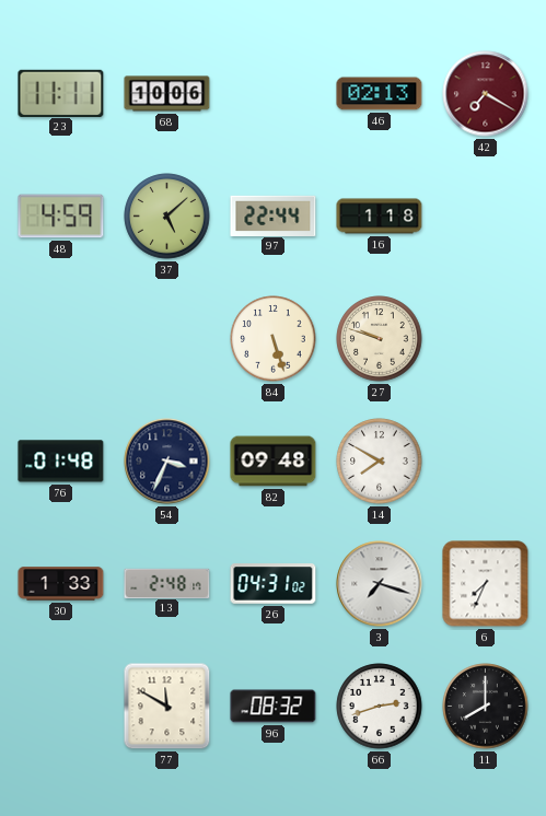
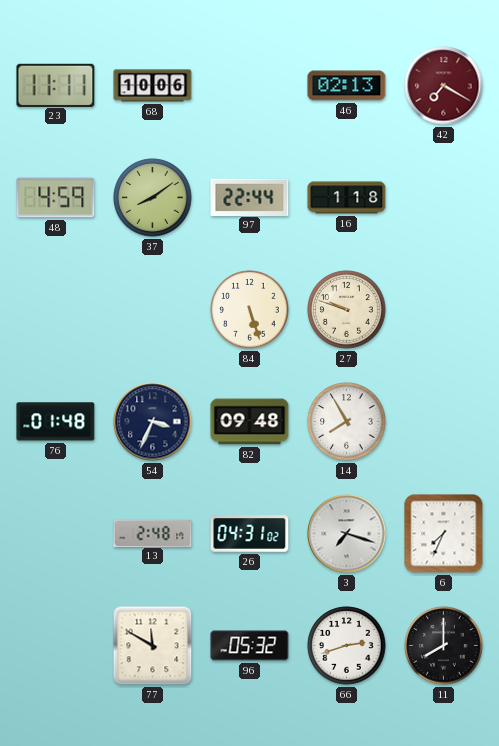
37: 5:08 -> 8:09
14: 7:50 -> 7:55
30: 1:33 -> none
96: 08:32 -> 05:32
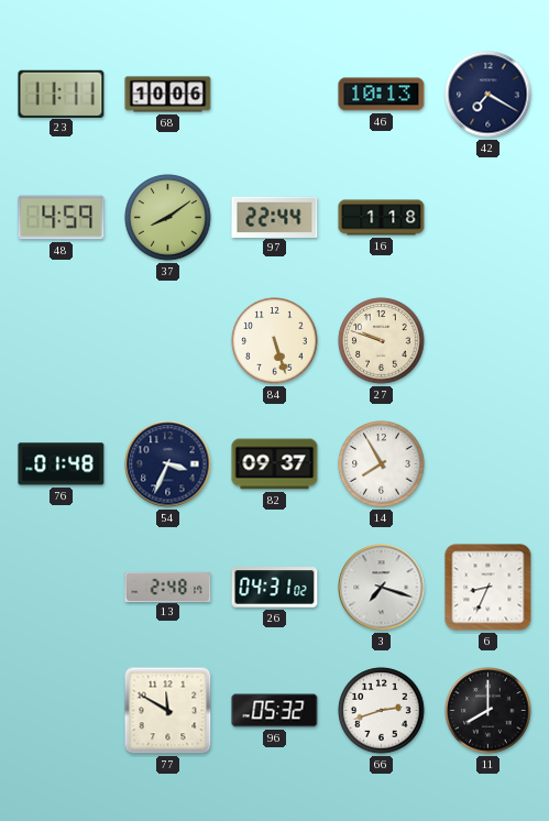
46: 02:13 -> 10:13
42 dial: burgundy -> navy
82: 09:48 -> 09:37
6: 7:34 -> 8:34
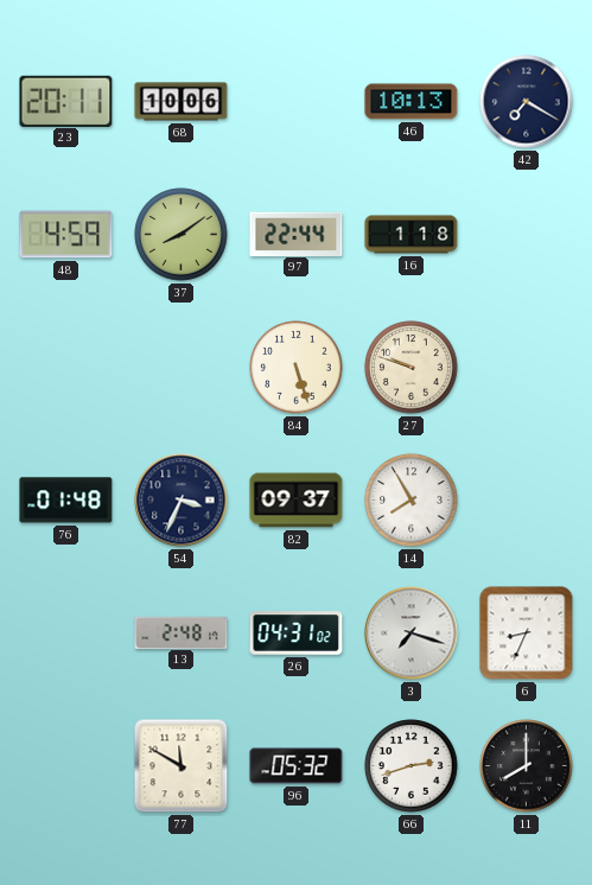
23: 11:11 -> 20:11
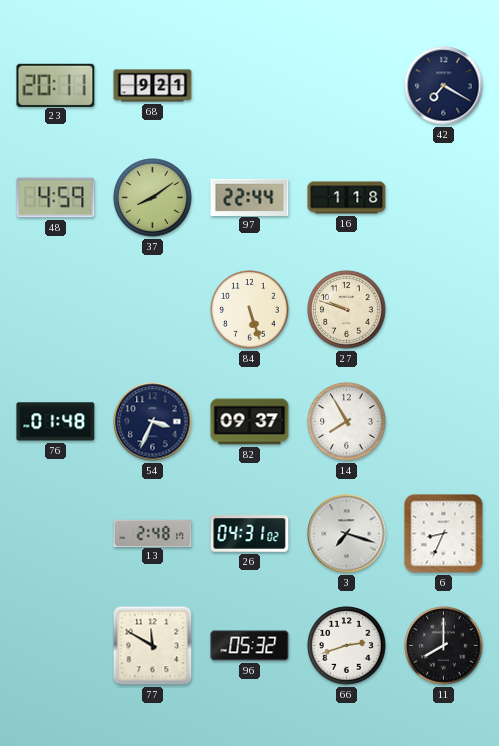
68: 10:06 -> 9:21
46: 10:13 -> none
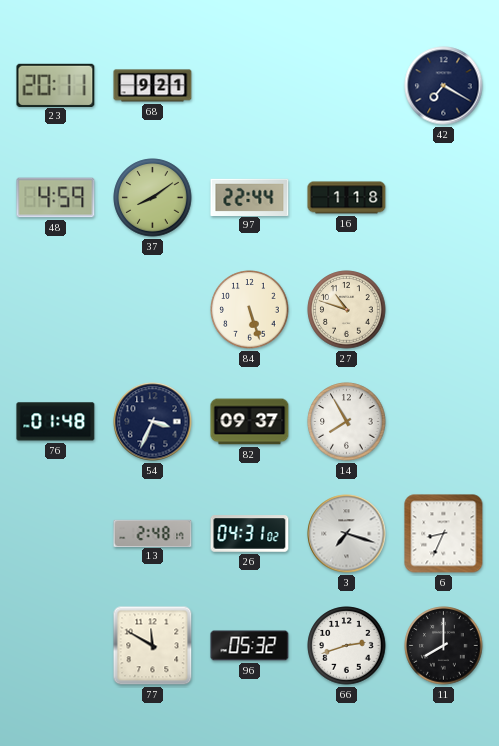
27: 9:48 -> 10:48
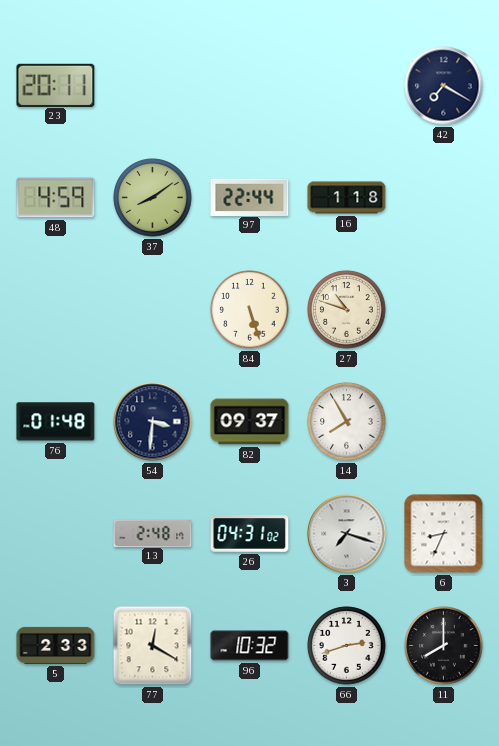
68: 9:21 -> none
54: 3:34 -> 3:31
5: none -> 2:33
77: 11:50 -> 12:20
96: 05:32 -> 10:32
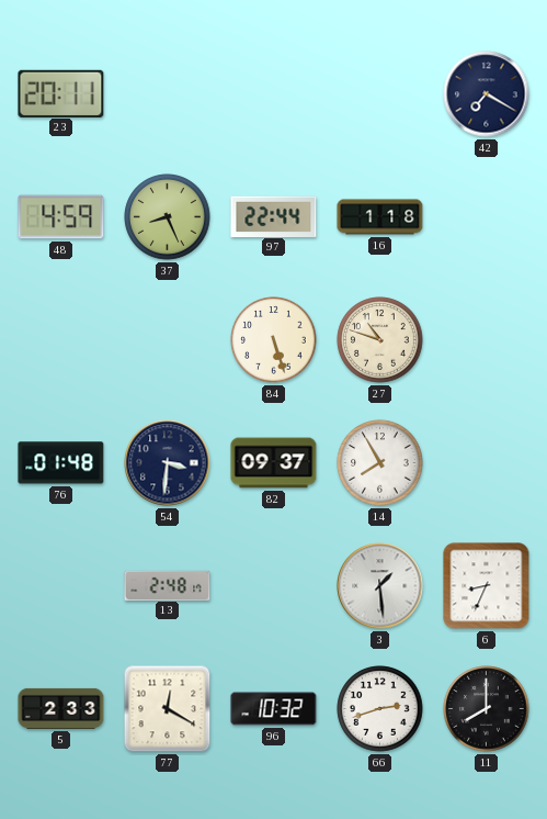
37: 8:09 -> 8:26
26: 04:31 -> none
3: 7:18 -> 1:29
